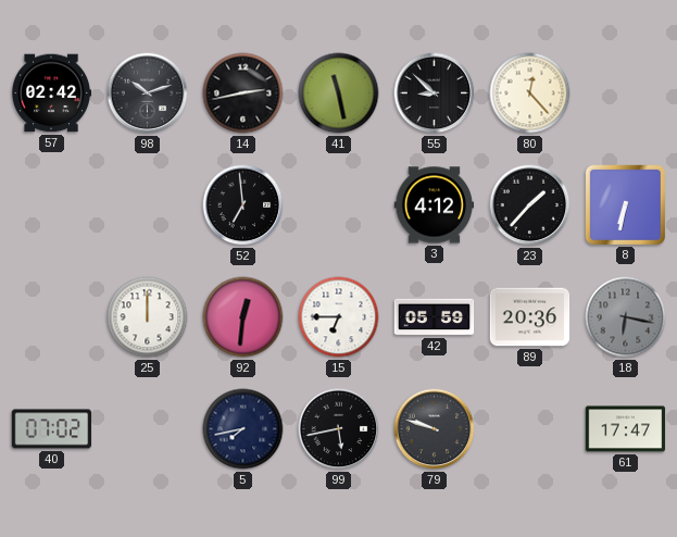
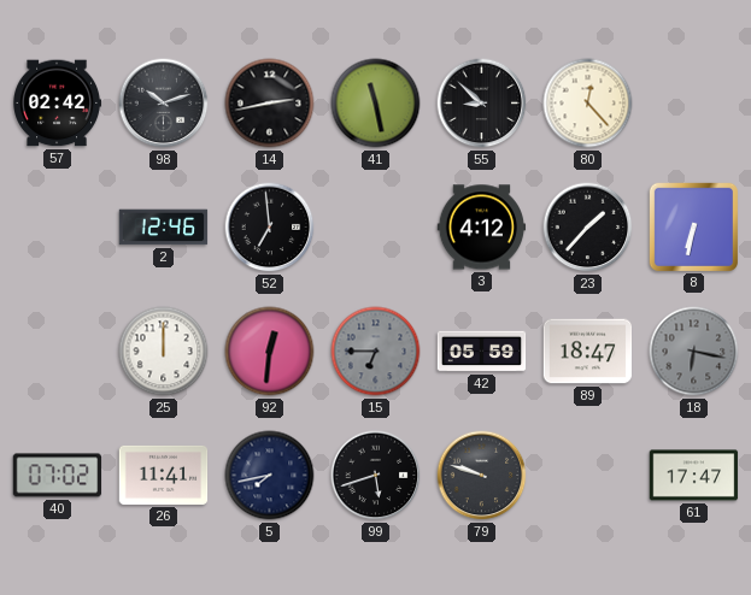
2: none -> 12:46
15 dial: white -> grey
89: 20:36 -> 18:47
26: none -> 11:41
99: 5:43 -> 5:42
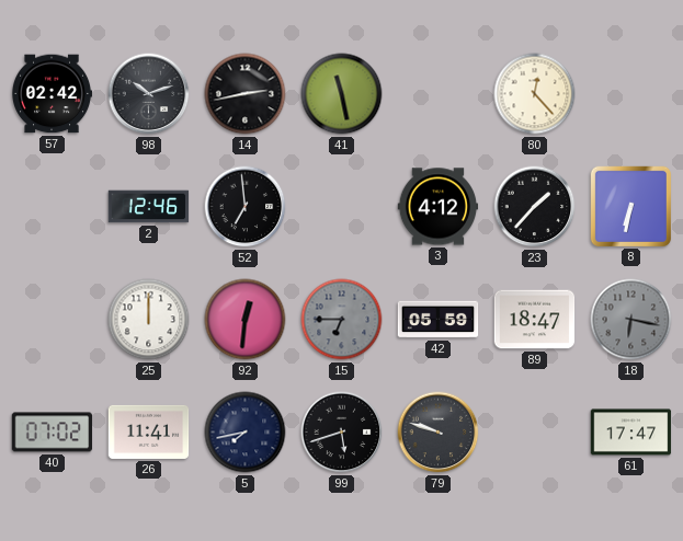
55: 8:52 -> none
